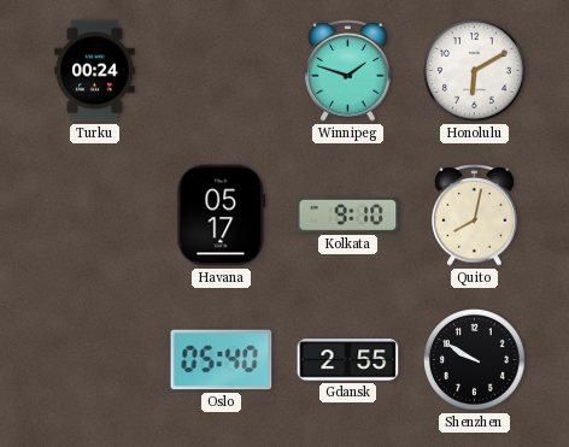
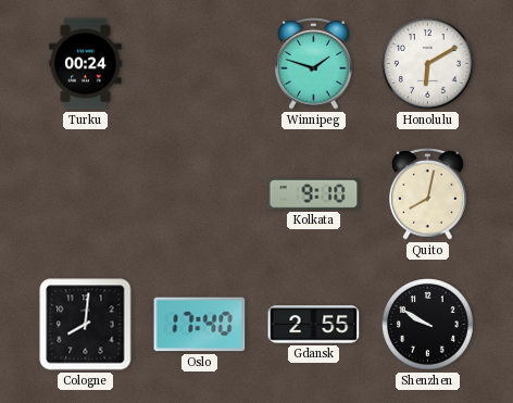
Havana: 05:17 -> none
Cologne: none -> 8:01
Oslo: 05:40 -> 17:40
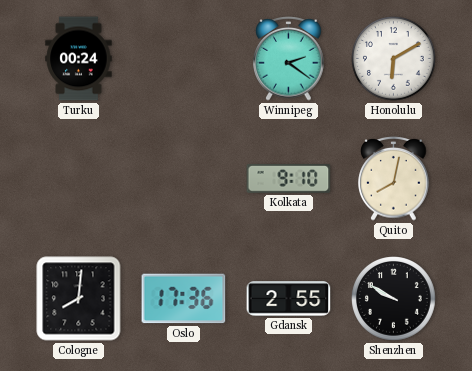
Winnipeg: 1:48 -> 2:21
Oslo: 17:40 -> 17:36
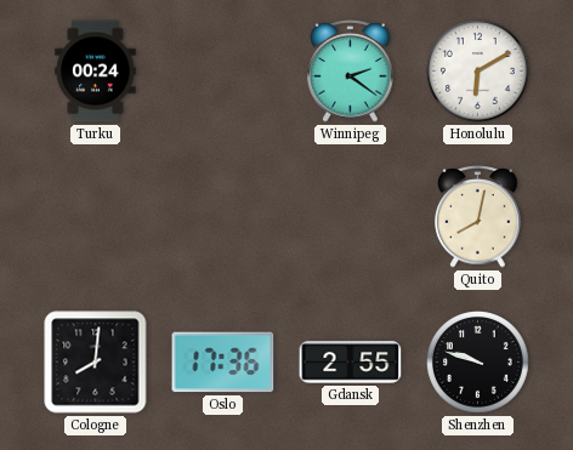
Kolkata: 9:10 -> none
Shenzhen: 9:50 -> 9:48
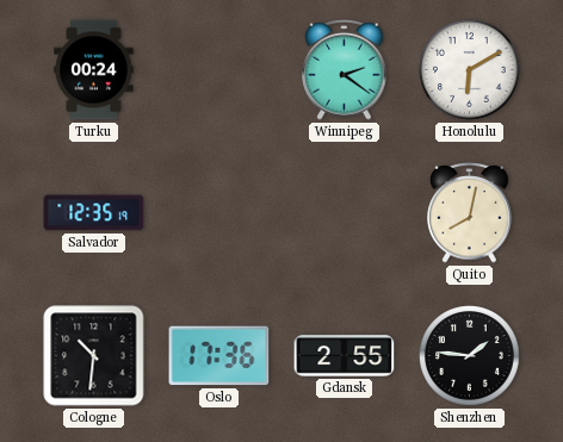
Salvador: none -> 12:35
Cologne: 8:01 -> 10:31
Shenzhen: 9:48 -> 1:46
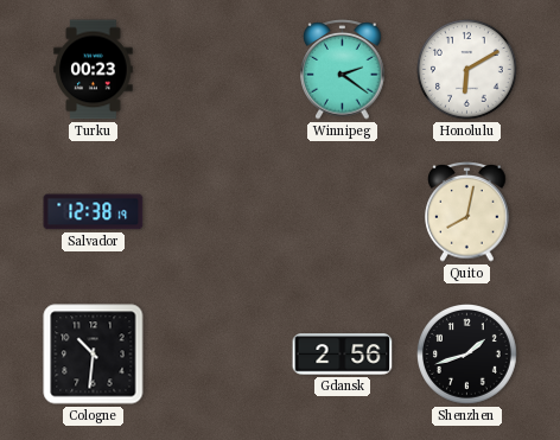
Turku: 00:24 -> 00:23
Salvador: 12:35 -> 12:38
Oslo: 17:36 -> none
Gdansk: 2:55 -> 2:56
Shenzhen: 1:46 -> 1:42
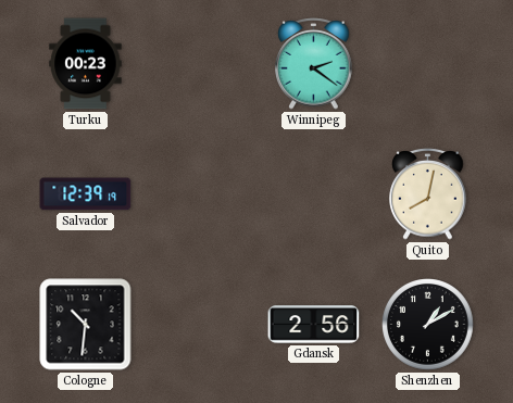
Honolulu: 6:10 -> none
Salvador: 12:38 -> 12:39
Shenzhen: 1:42 -> 1:10
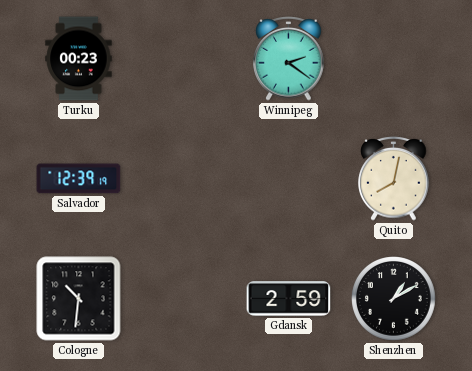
Gdansk: 2:56 -> 2:59
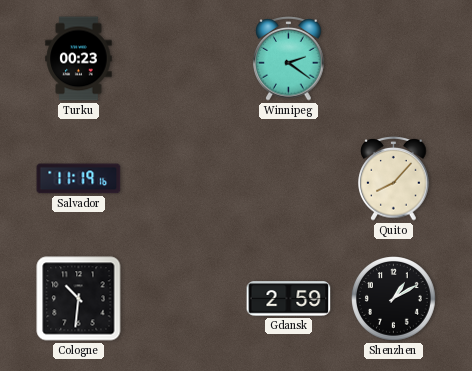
Salvador: 12:39 -> 11:19
Quito: 8:02 -> 8:07
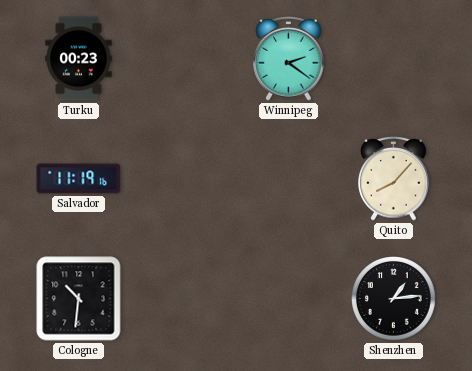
Gdansk: 2:59 -> none
Shenzhen: 1:10 -> 1:14
